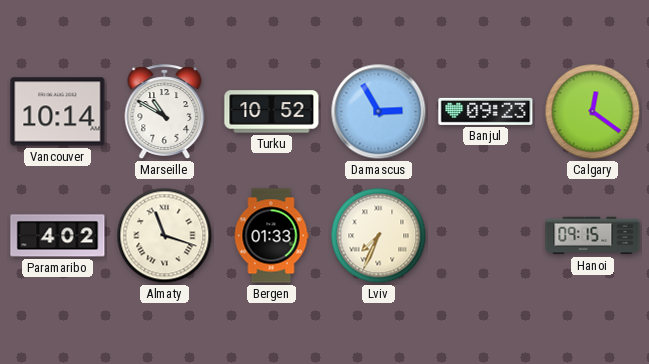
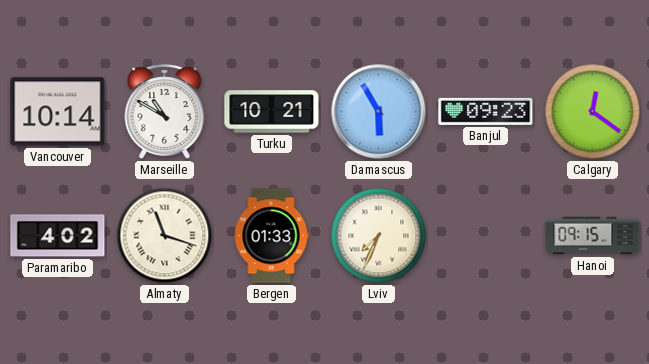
Turku: 10:52 -> 10:21
Damascus: 2:55 -> 5:55
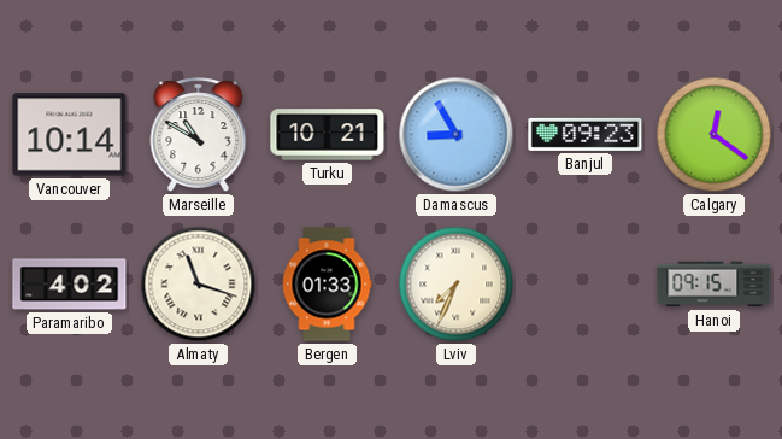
Damascus: 5:55 -> 8:55
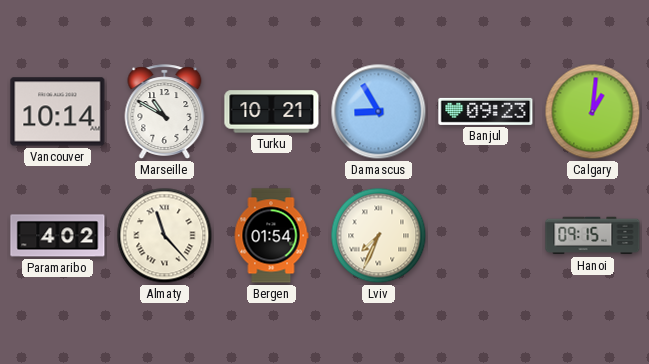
Calgary: 12:21 -> 1:01
Almaty: 11:18 -> 11:23
Bergen: 01:33 -> 01:54
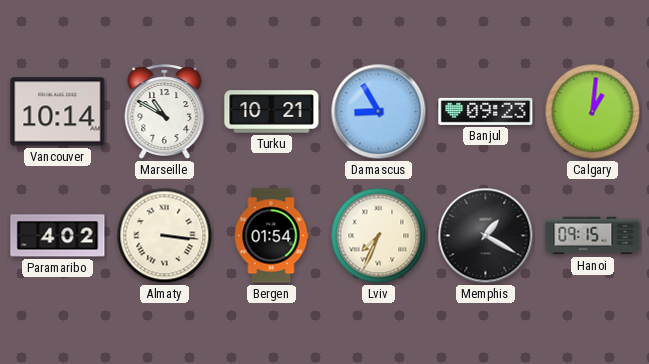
Almaty: 11:23 -> 3:16
Memphis: none -> 1:20
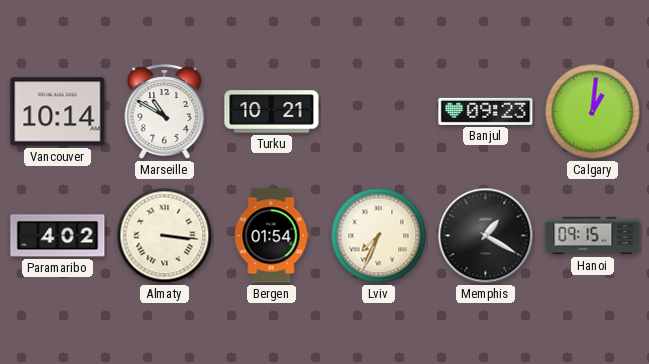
Damascus: 8:55 -> none
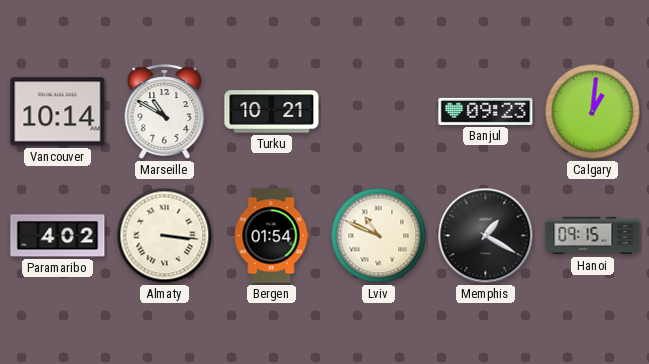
Lviv: 7:34 -> 10:49
